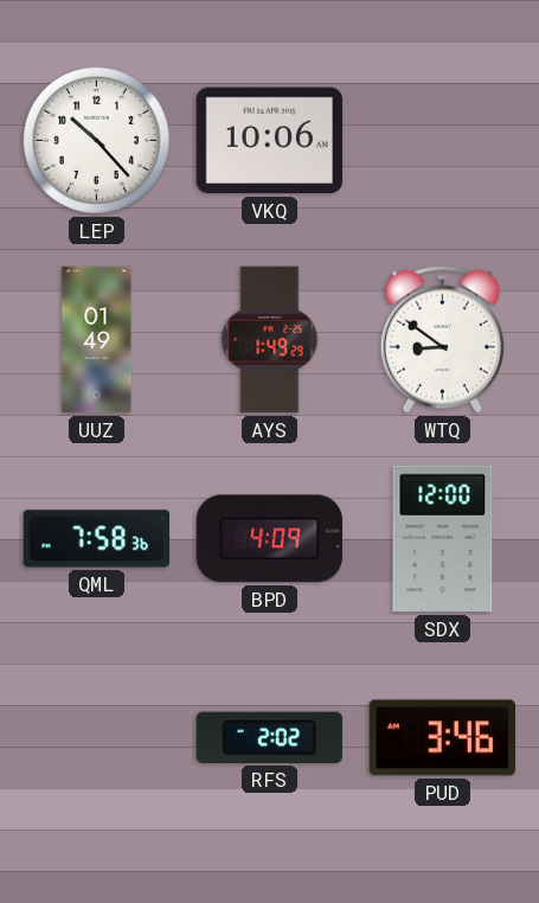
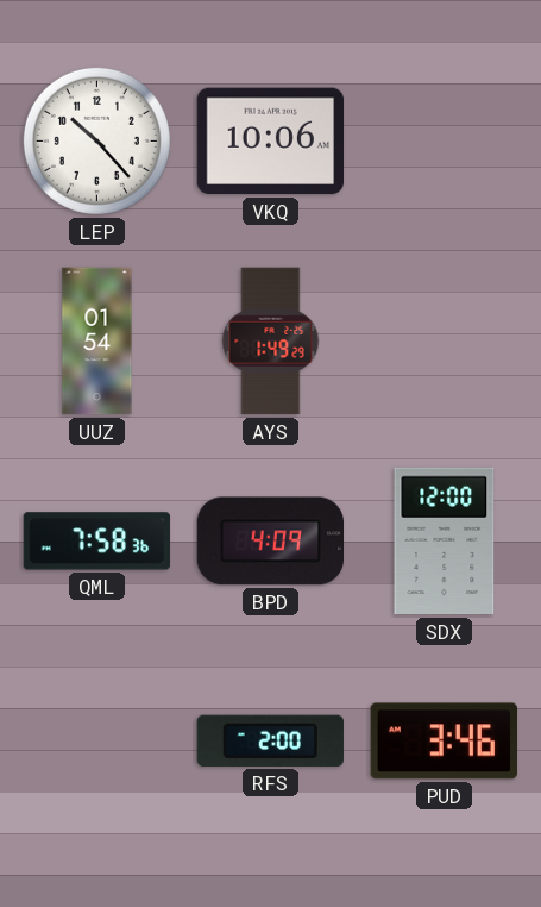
UUZ: 01:49 -> 01:54
WTQ: 8:51 -> none
RFS: 2:02 -> 2:00
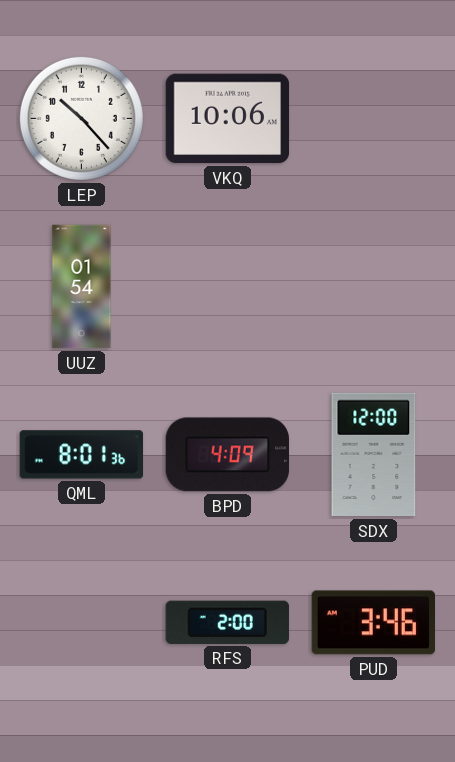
AYS: 1:49 -> none
QML: 7:58 -> 8:01
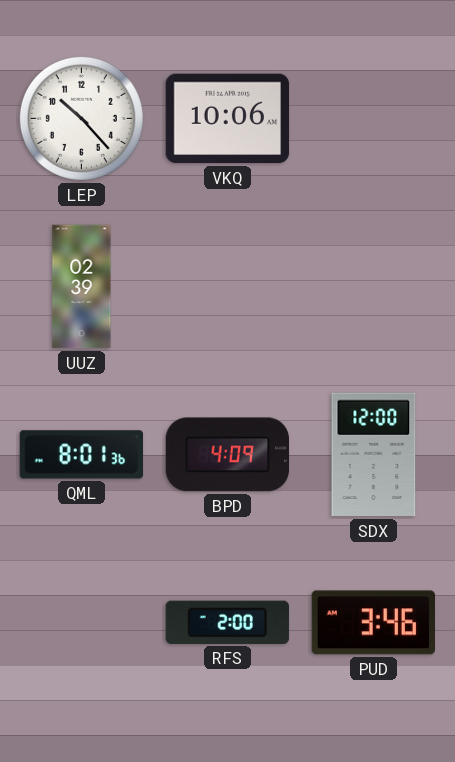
UUZ: 01:54 -> 02:39
